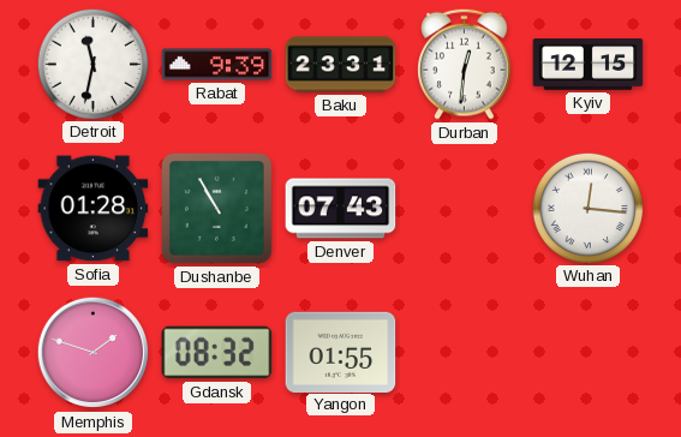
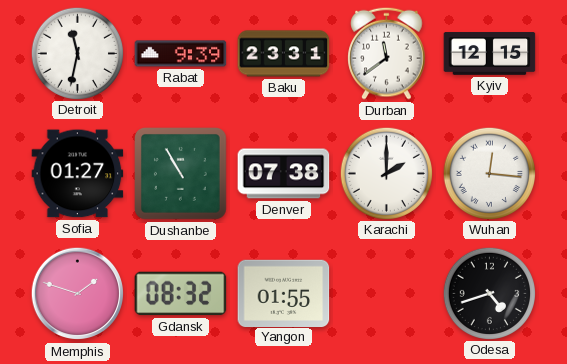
Durban: 12:31 -> 11:39
Sofia: 01:28 -> 01:27
Denver: 07:43 -> 07:38
Karachi: none -> 2:00
Odesa: none -> 4:42
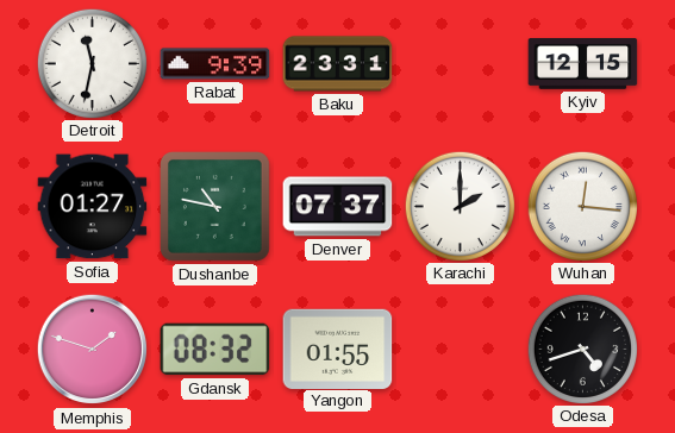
Durban: 11:39 -> none
Dushanbe: 10:55 -> 10:47
Denver: 07:38 -> 07:37
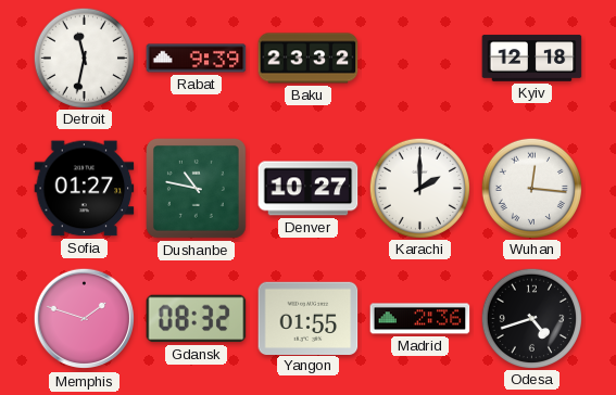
Baku: 23:31 -> 23:32
Kyiv: 12:15 -> 12:18
Denver: 07:37 -> 10:27
Madrid: none -> 2:36
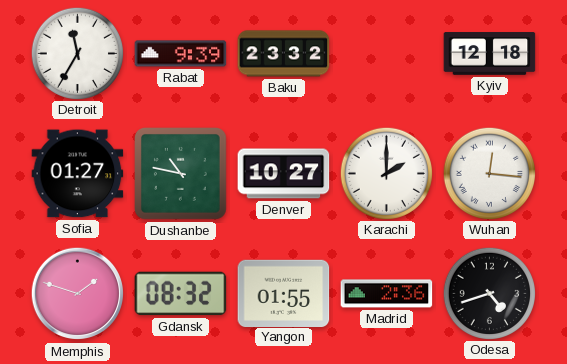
Detroit: 11:32 -> 11:35
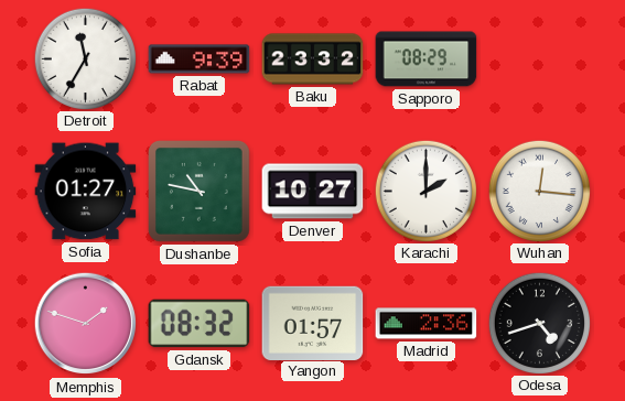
Sapporo: none -> 08:29
Kyiv: 12:18 -> none
Yangon: 01:55 -> 01:57
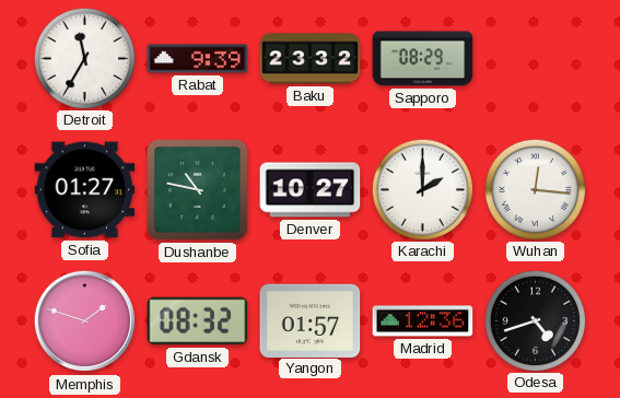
Madrid: 2:36 -> 12:36
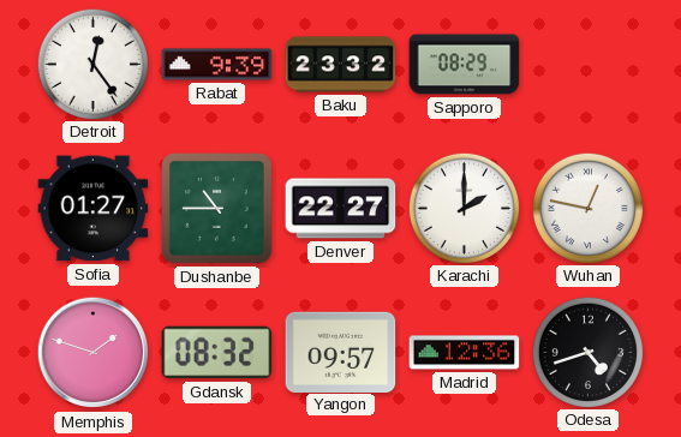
Detroit: 11:35 -> 12:24
Dushanbe: 10:47 -> 10:45
Denver: 10:27 -> 22:27
Wuhan: 12:16 -> 12:47
Yangon: 01:57 -> 09:57
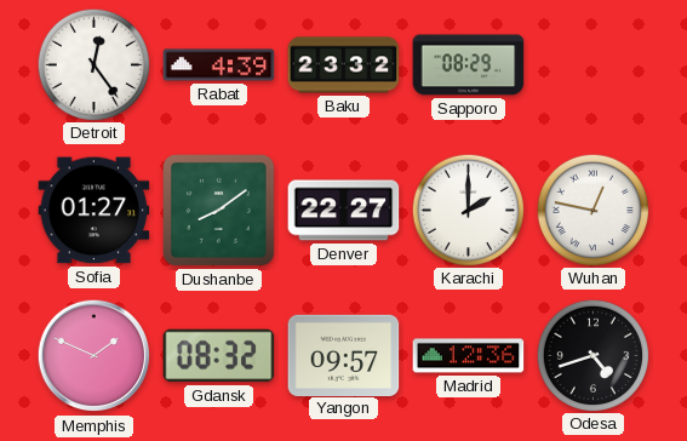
Rabat: 9:39 -> 4:39
Dushanbe: 10:45 -> 8:09
Memphis: 1:48 -> 1:49
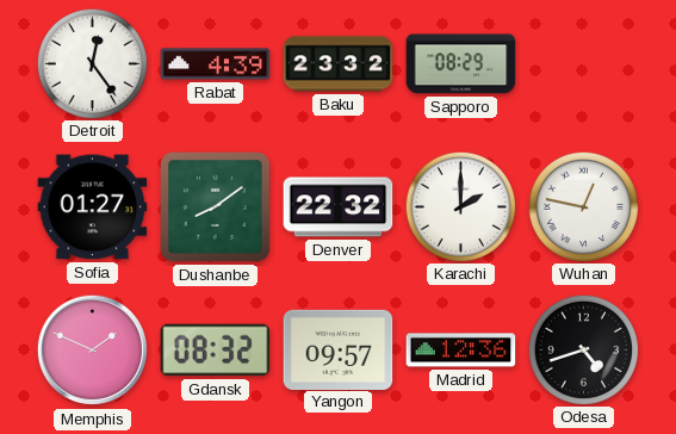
Denver: 22:27 -> 22:32
